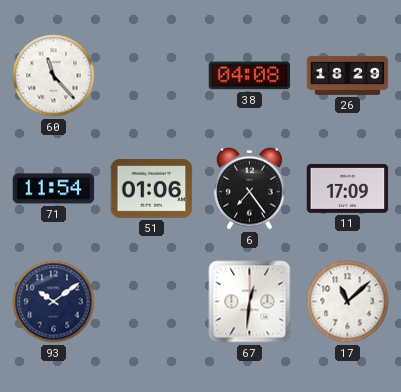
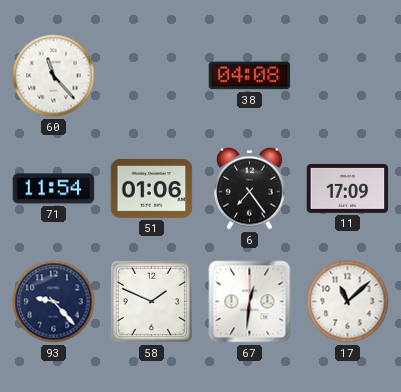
26: 18:29 -> none
93: 10:09 -> 9:23
58: none -> 1:49
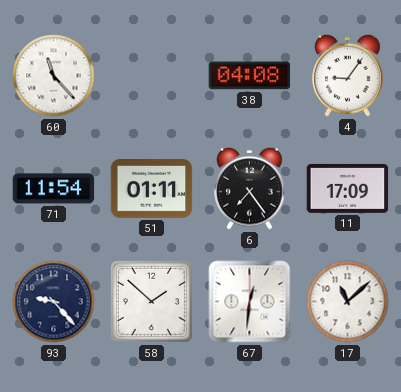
4: none -> 9:06
51: 01:06 -> 01:11
58: 1:49 -> 1:52
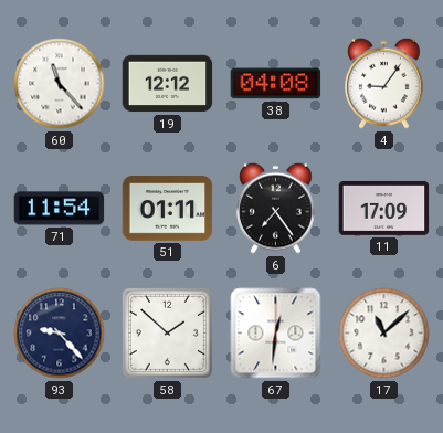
19: none -> 12:12
